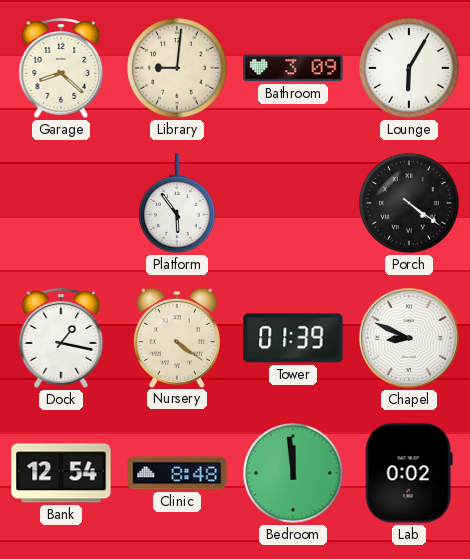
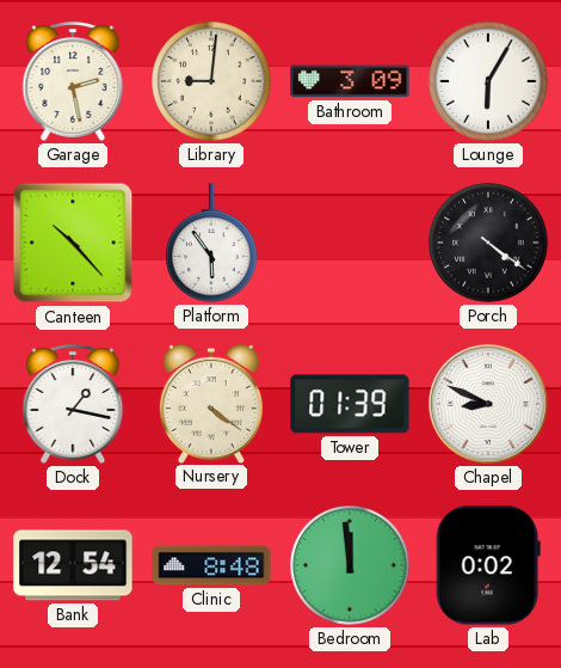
Garage: 8:22 -> 2:28
Canteen: none -> 10:23
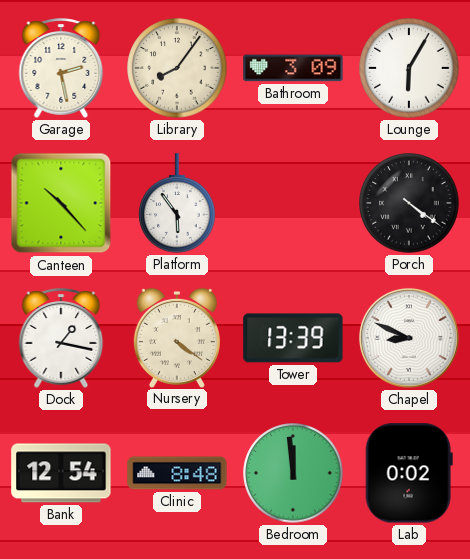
Library: 9:01 -> 8:06
Tower: 01:39 -> 13:39
